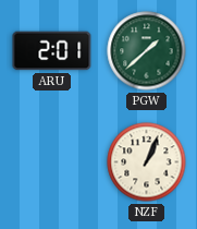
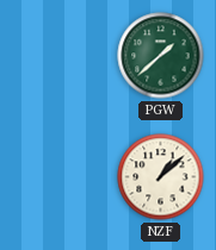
ARU: 2:01 -> none
NZF: 1:04 -> 1:08
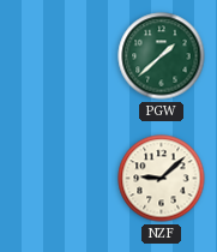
NZF: 1:08 -> 9:08
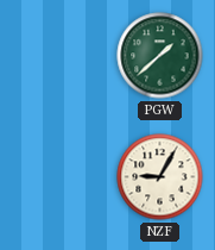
NZF: 9:08 -> 9:05
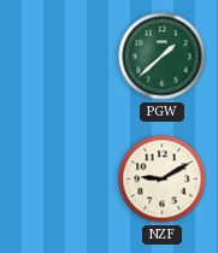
NZF: 9:05 -> 9:10
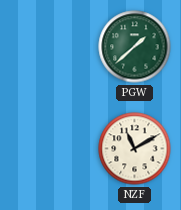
NZF: 9:10 -> 11:10
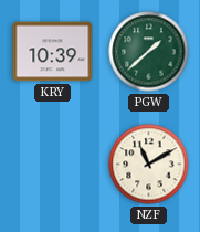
KRY: none -> 10:39
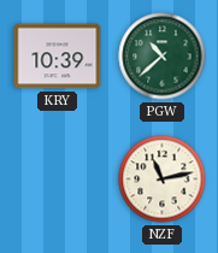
PGW: 1:38 -> 10:38
NZF: 11:10 -> 11:13
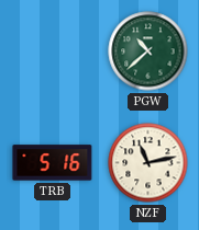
KRY: 10:39 -> none
TRB: none -> 5:16
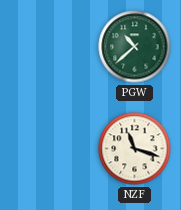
TRB: 5:16 -> none
NZF: 11:13 -> 11:18
